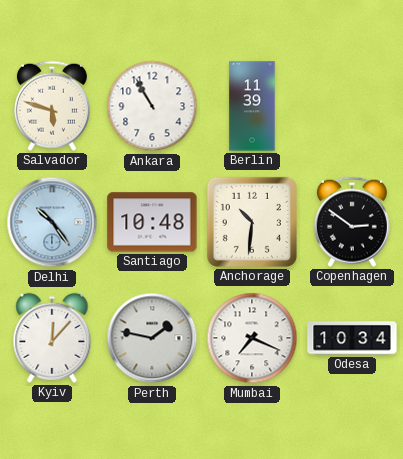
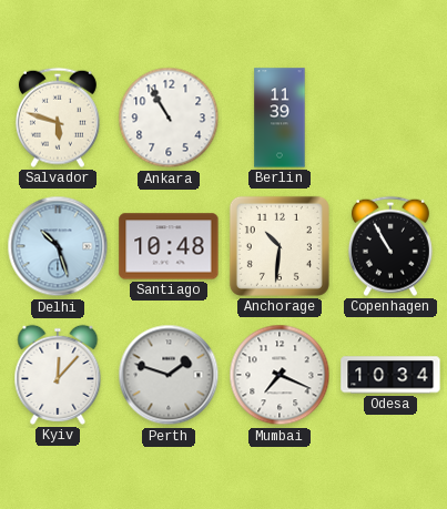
Delhi: 10:24 -> 10:27
Copenhagen: 2:51 -> 10:55
Perth: 1:47 -> 1:48
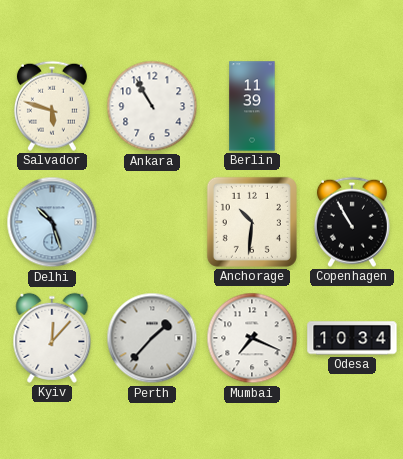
Santiago: 10:48 -> none
Perth: 1:48 -> 1:37
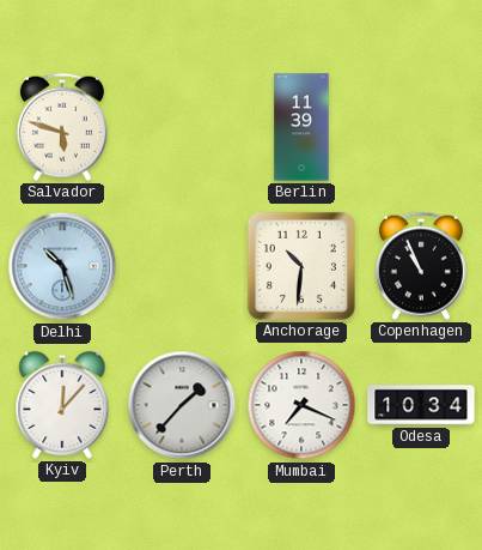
Ankara: 10:55 -> none
Copenhagen: 10:55 -> 10:56
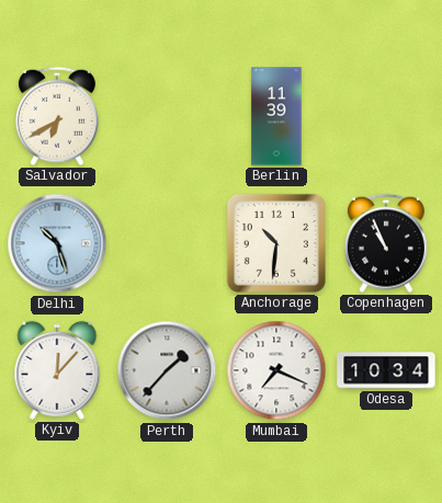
Salvador: 5:48 -> 6:40
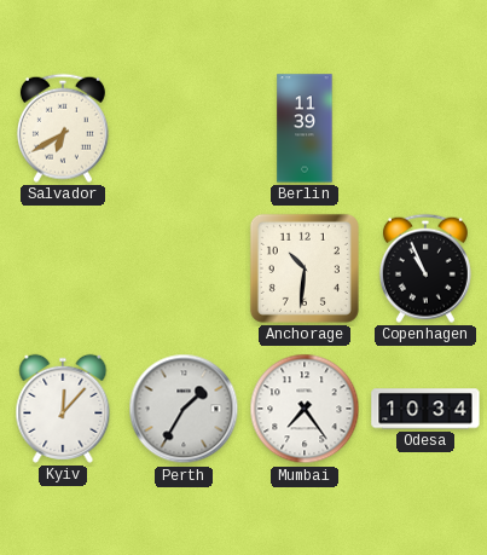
Delhi: 10:27 -> none
Perth: 1:37 -> 1:35
Mumbai: 7:19 -> 7:24
